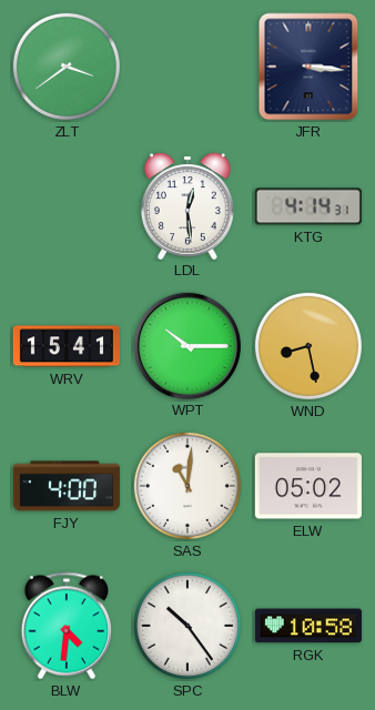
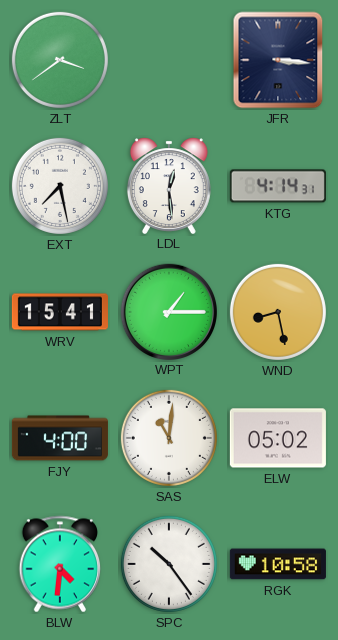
EXT: none -> 7:28
WPT: 10:15 -> 1:15
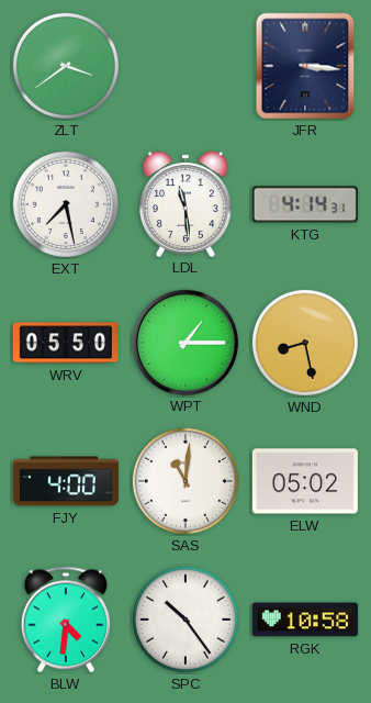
LDL: 12:29 -> 11:29
WRV: 15:41 -> 05:50
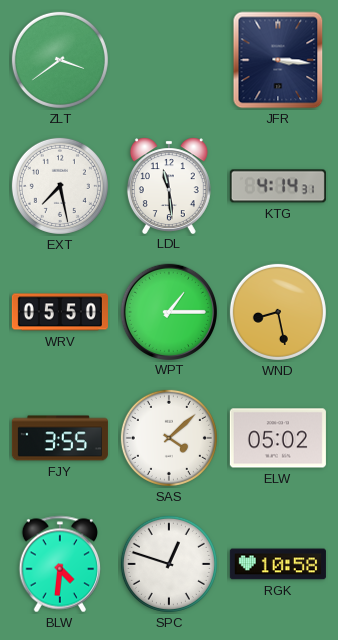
FJY: 4:00 -> 3:55
SAS: 11:01 -> 4:08
SPC: 10:24 -> 12:48
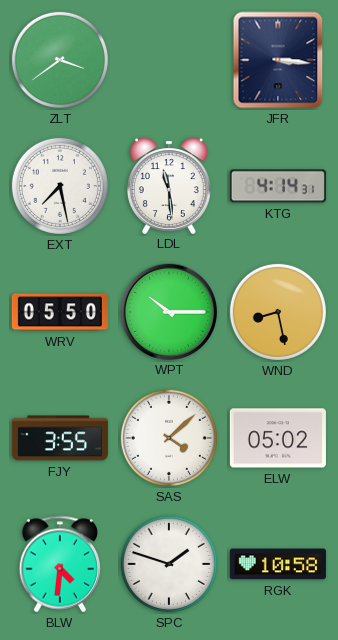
WPT: 1:15 -> 10:15
SPC: 12:48 -> 1:48
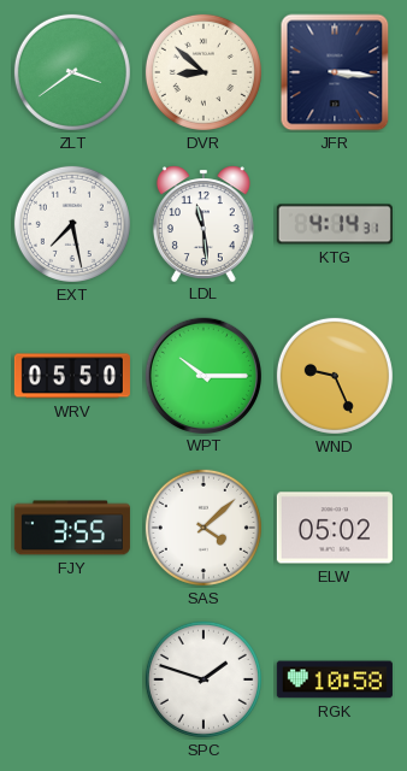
DVR: none -> 8:52
WND: 8:28 -> 9:26
BLW: 4:31 -> none
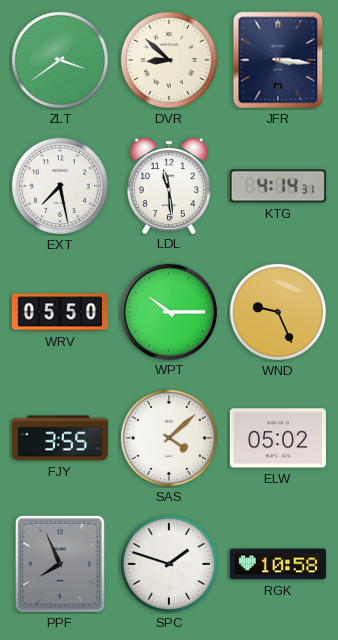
PPF: none -> 7:56
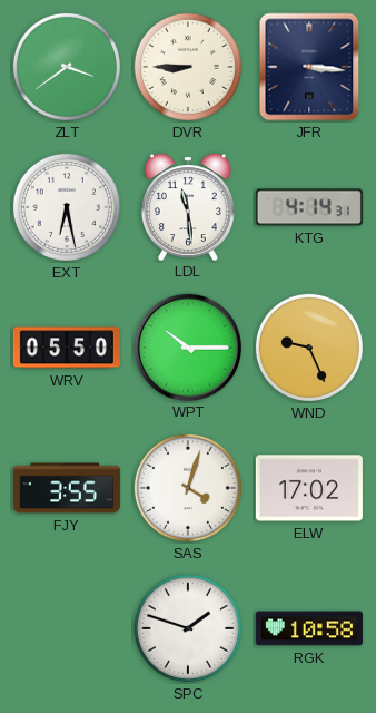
DVR: 8:52 -> 8:45
EXT: 7:28 -> 6:28
SAS: 4:08 -> 4:03
ELW: 05:02 -> 17:02
PPF: 7:56 -> none
